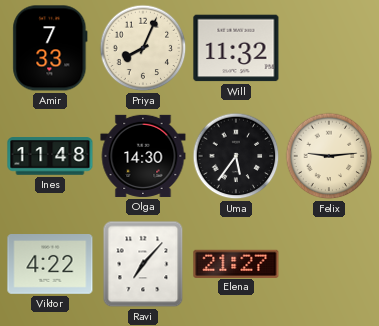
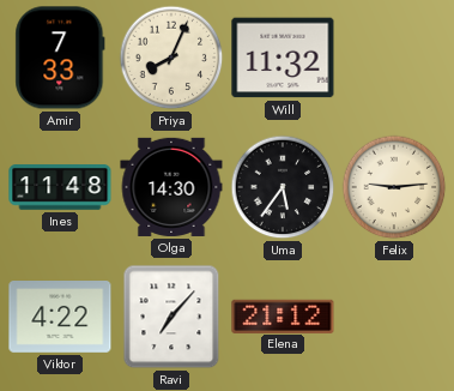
Elena: 21:27 -> 21:12
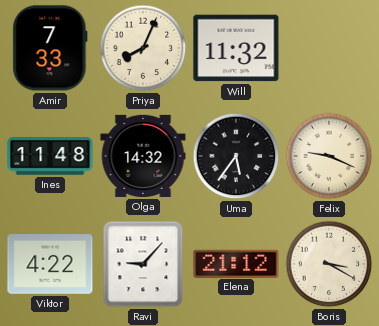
Olga: 14:30 -> 14:32
Felix: 9:14 -> 9:19
Ravi: 7:07 -> 9:07
Boris: none -> 3:20
